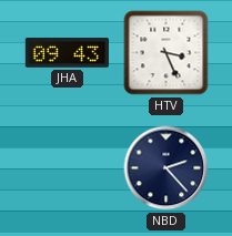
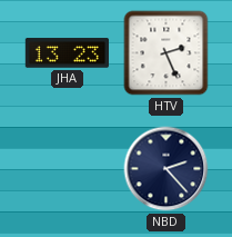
JHA: 09:43 -> 13:23
HTV: 3:26 -> 2:26
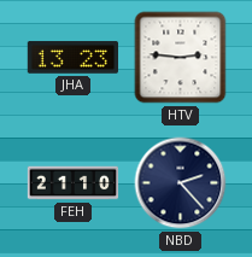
HTV: 2:26 -> 2:46
FEH: none -> 21:10
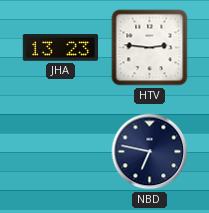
FEH: 21:10 -> none
NBD: 2:23 -> 6:47
